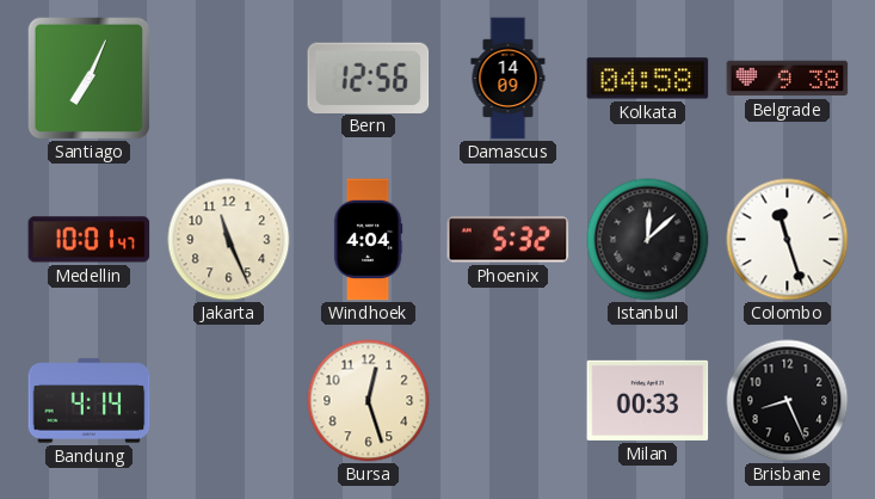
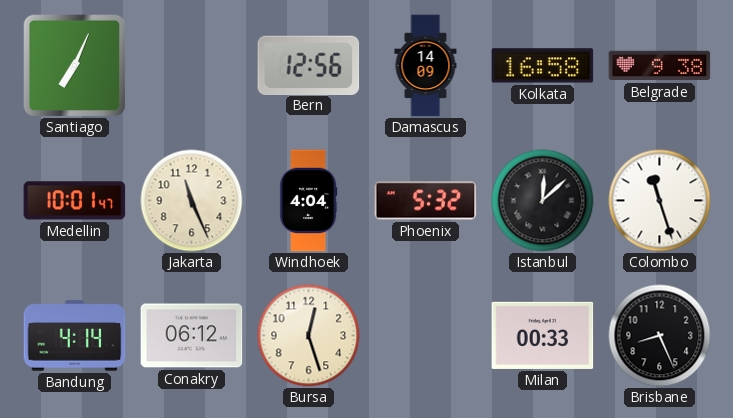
Kolkata: 04:58 -> 16:58
Conakry: none -> 06:12
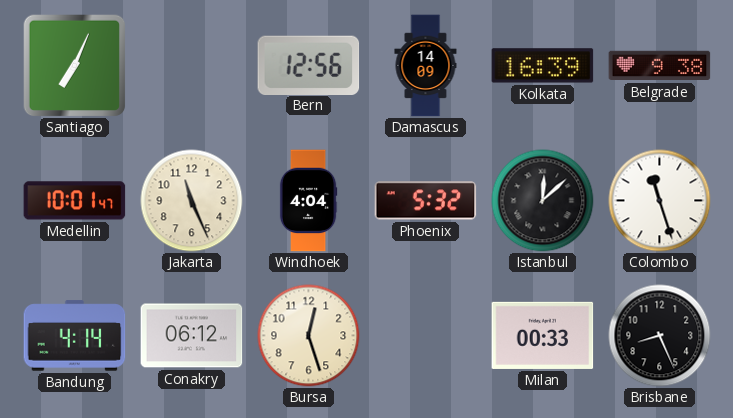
Kolkata: 16:58 -> 16:39
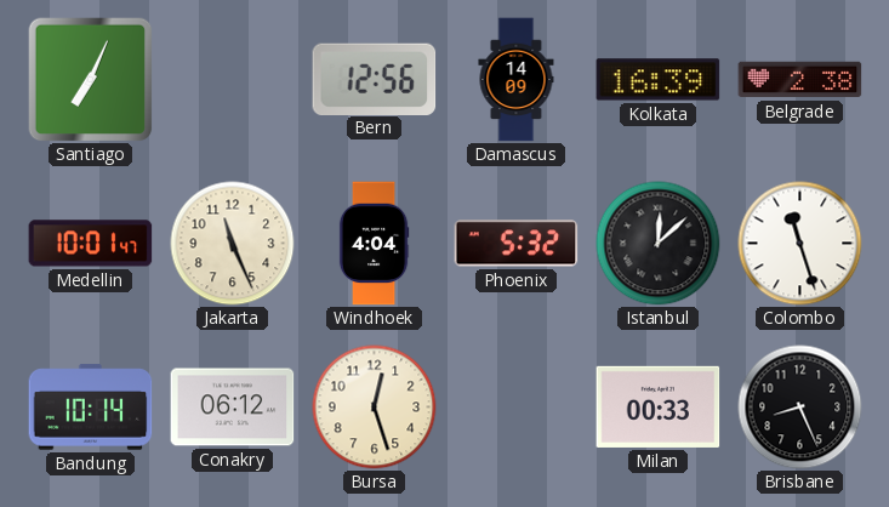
Belgrade: 9:38 -> 2:38
Bandung: 4:14 -> 10:14
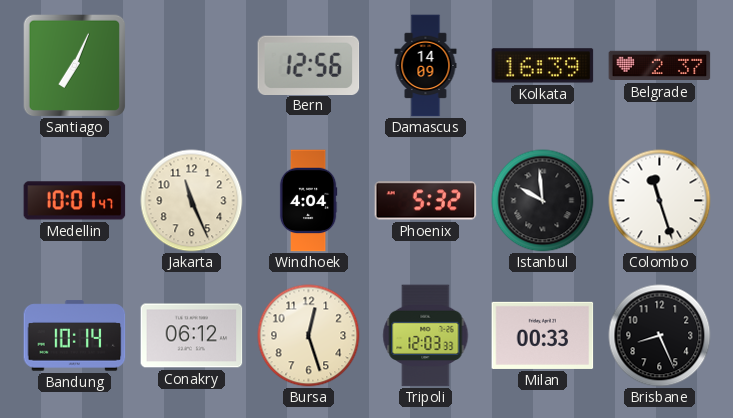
Belgrade: 2:38 -> 2:37
Istanbul: 12:08 -> 9:59
Tripoli: none -> 12:03
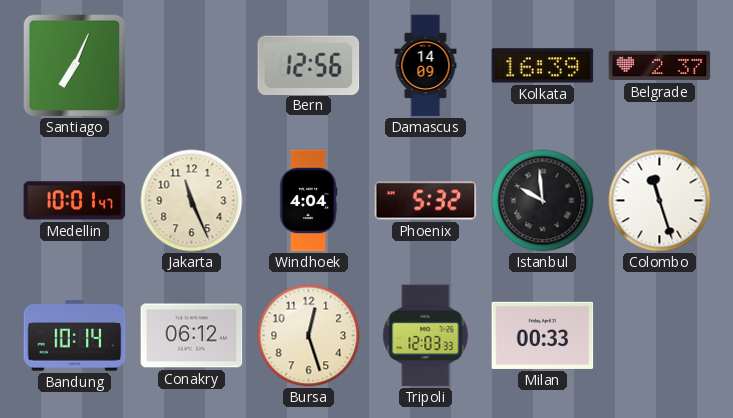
Brisbane: 8:26 -> none
